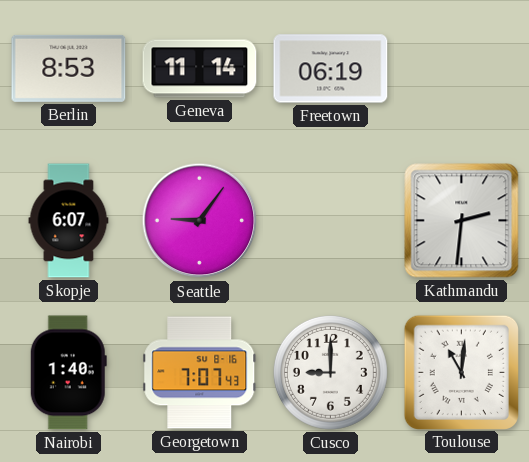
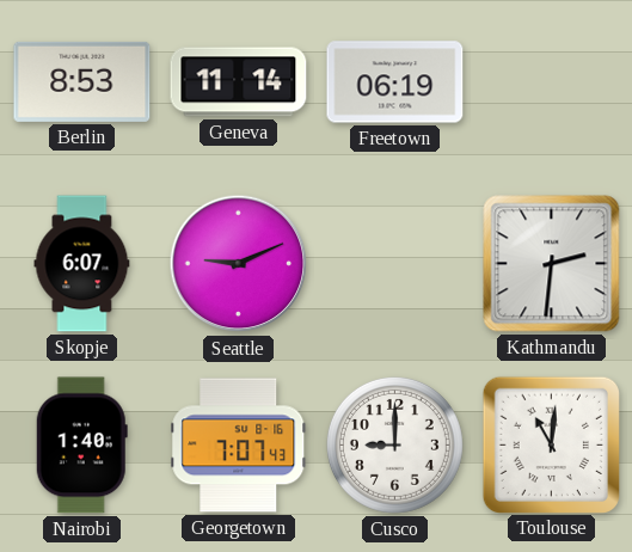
Seattle: 9:06 -> 9:11
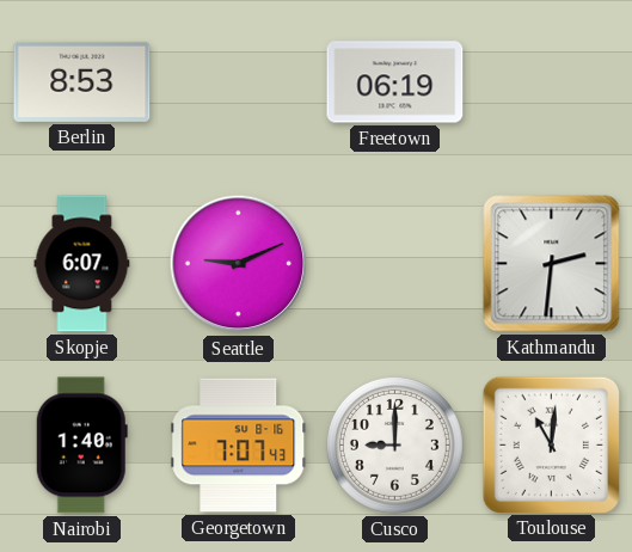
Geneva: 11:14 -> none
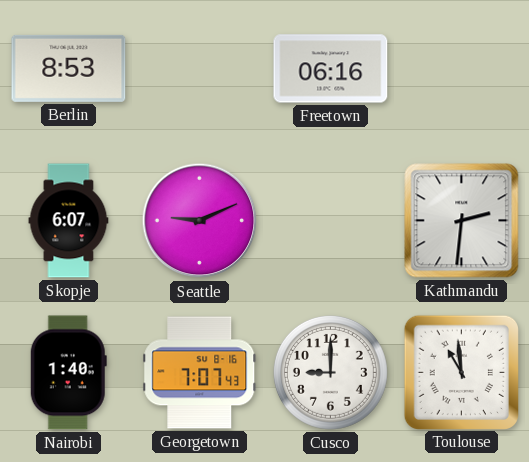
Freetown: 06:19 -> 06:16
Toulouse: 11:01 -> 10:59
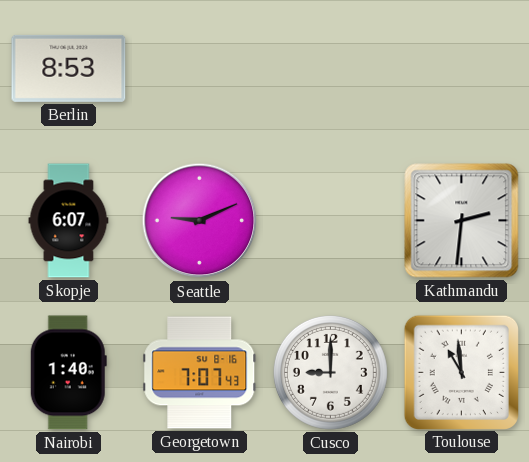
Freetown: 06:16 -> none
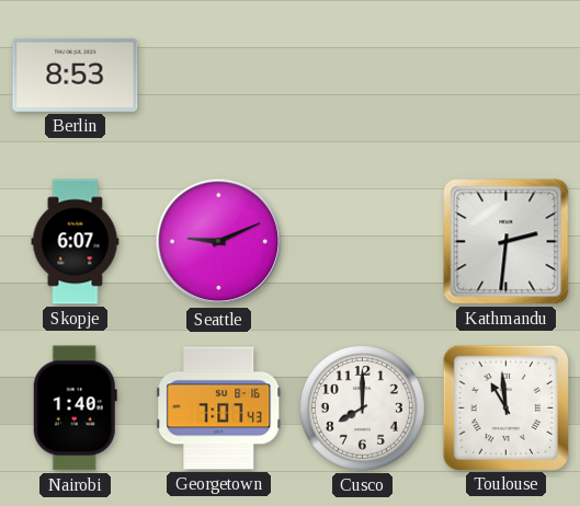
Cusco: 9:00 -> 8:00
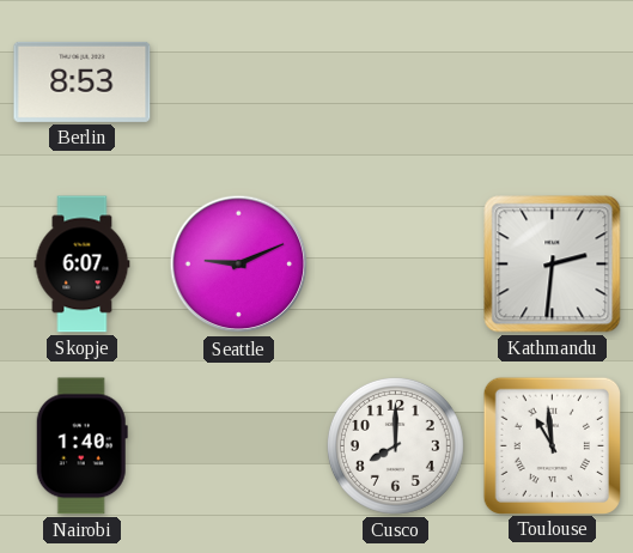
Georgetown: 7:07 -> none
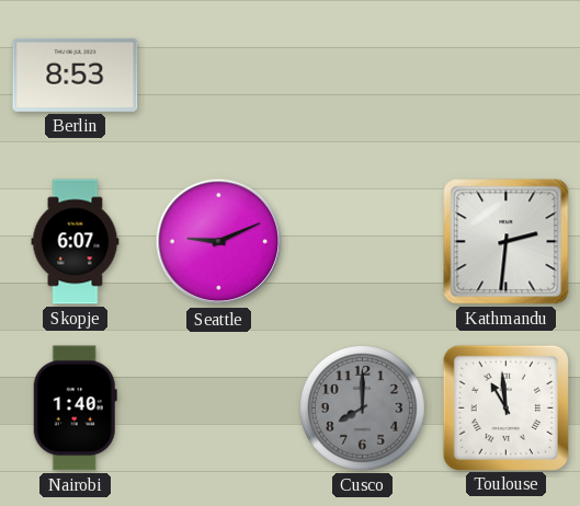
Cusco dial: white -> grey
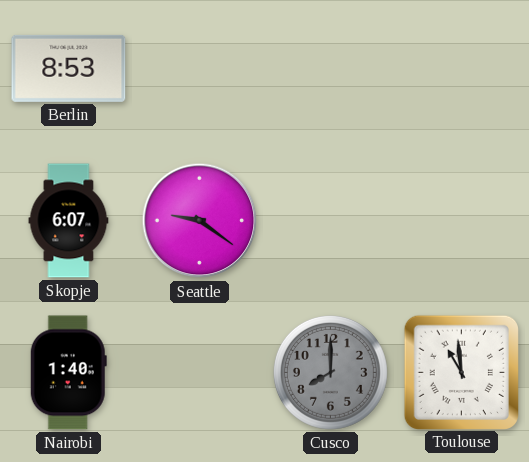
Seattle: 9:11 -> 9:21
Kathmandu: 2:31 -> none
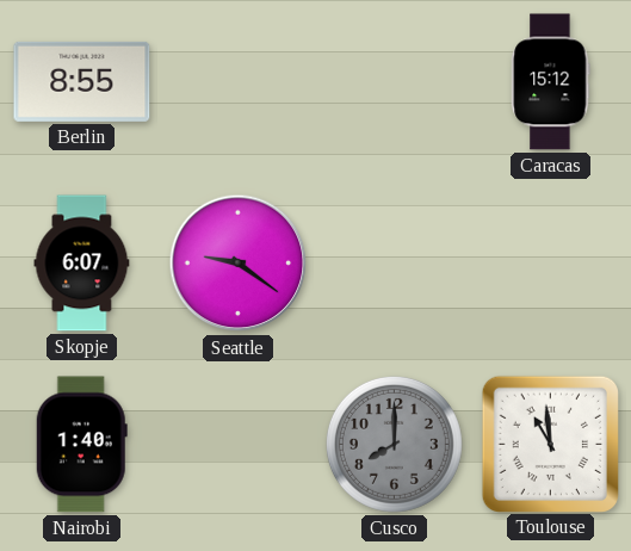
Berlin: 8:53 -> 8:55
Caracas: none -> 15:12
